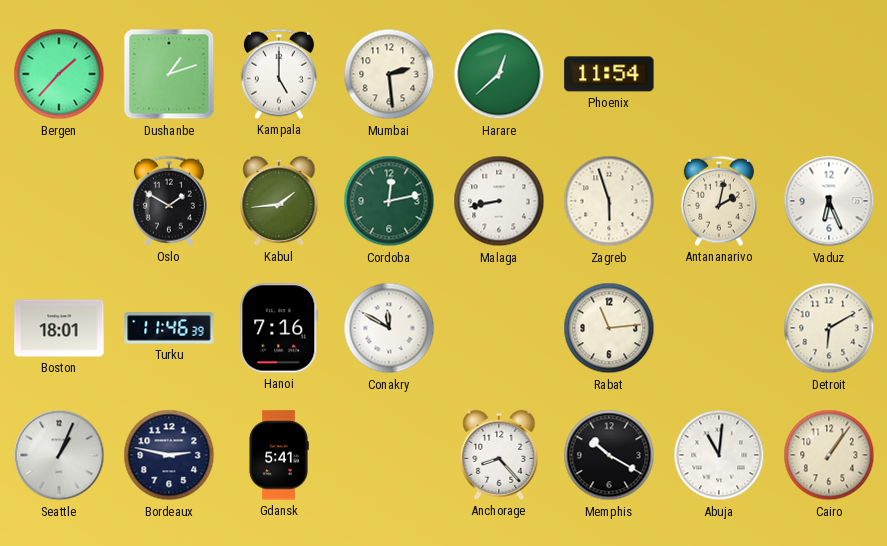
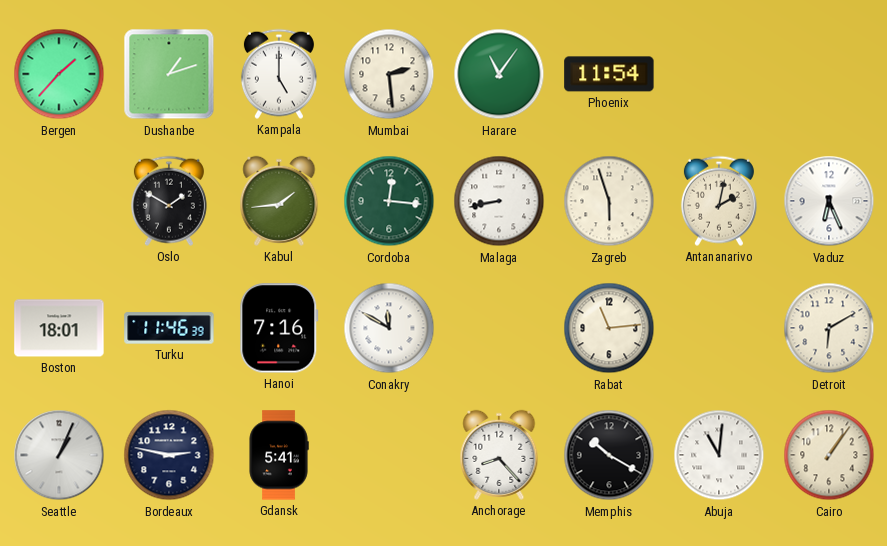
Harare: 12:38 -> 11:06
Cordoba: 12:13 -> 12:16
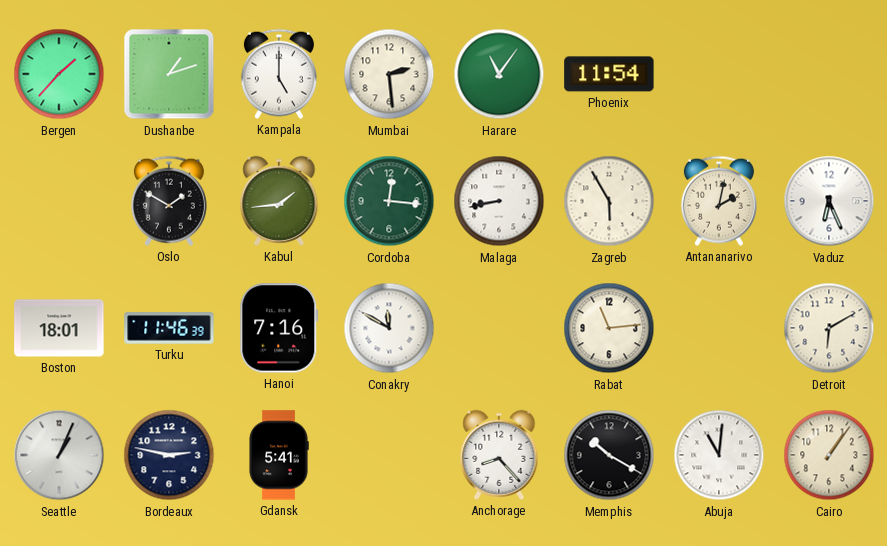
Zagreb: 5:57 -> 5:55
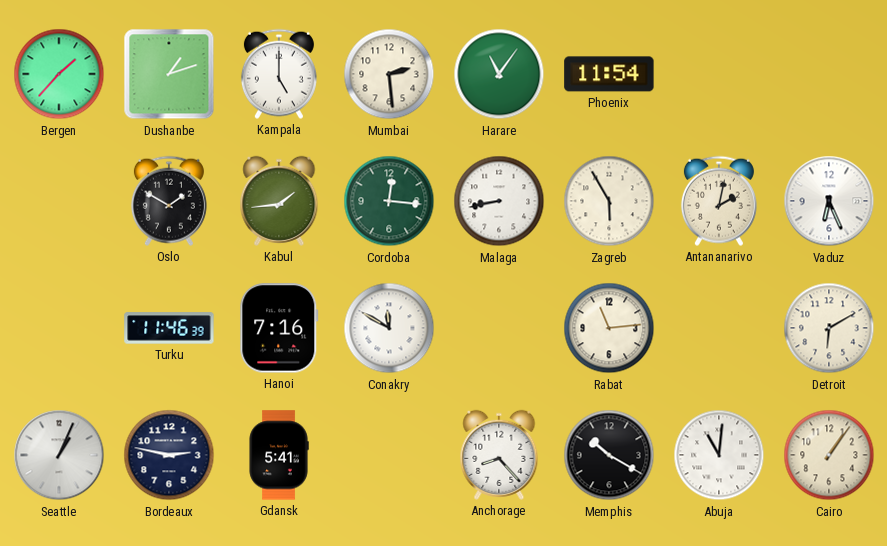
Boston: 18:01 -> none
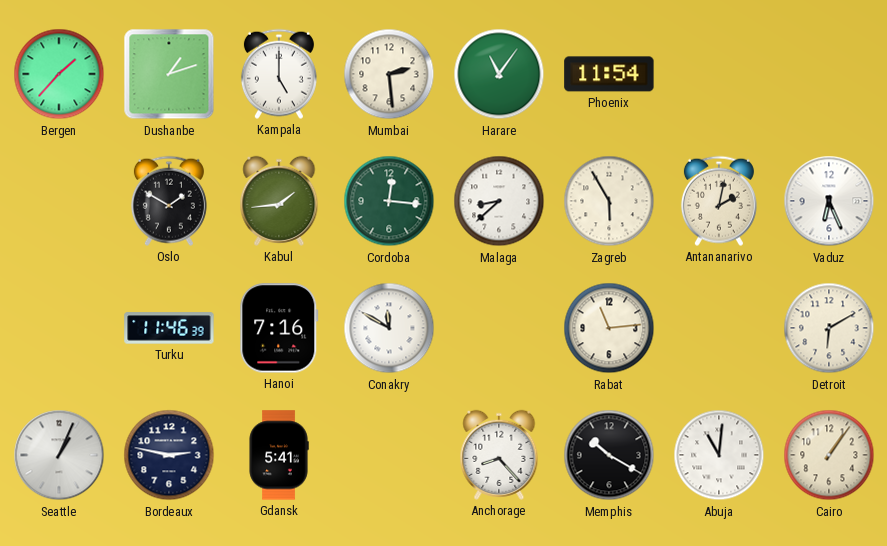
Malaga: 8:43 -> 8:38
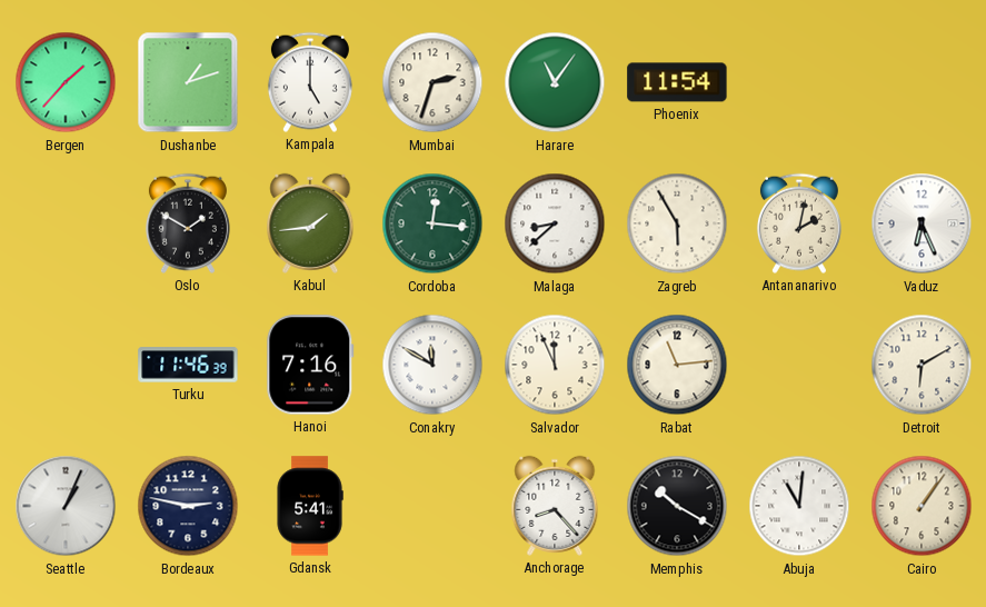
Mumbai: 2:29 -> 2:33
Salvador: none -> 11:56
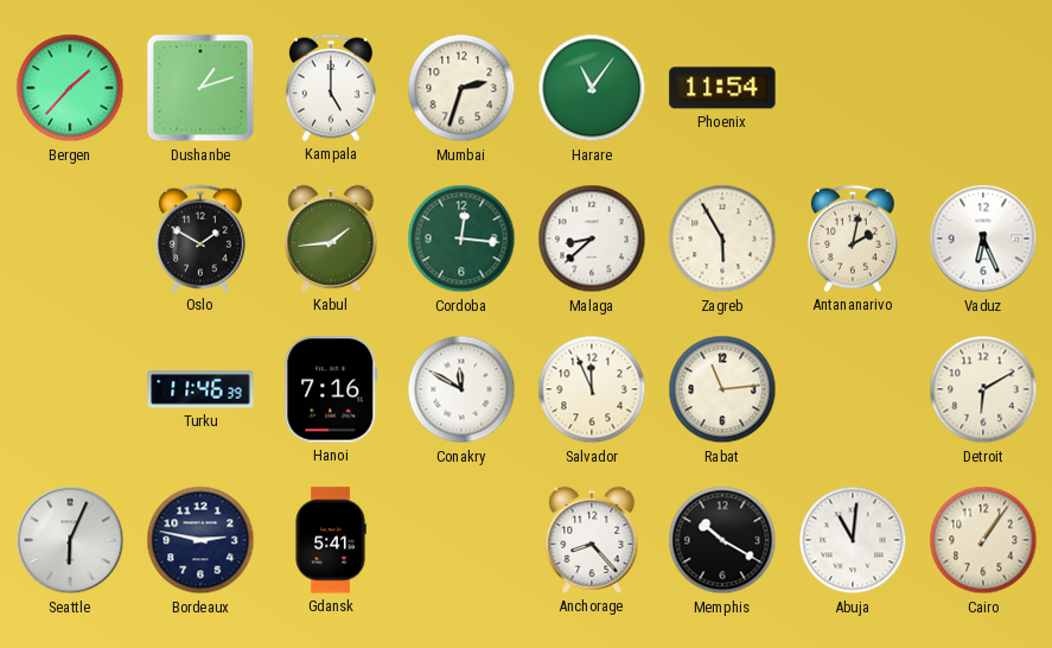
Seattle: 1:04 -> 6:04
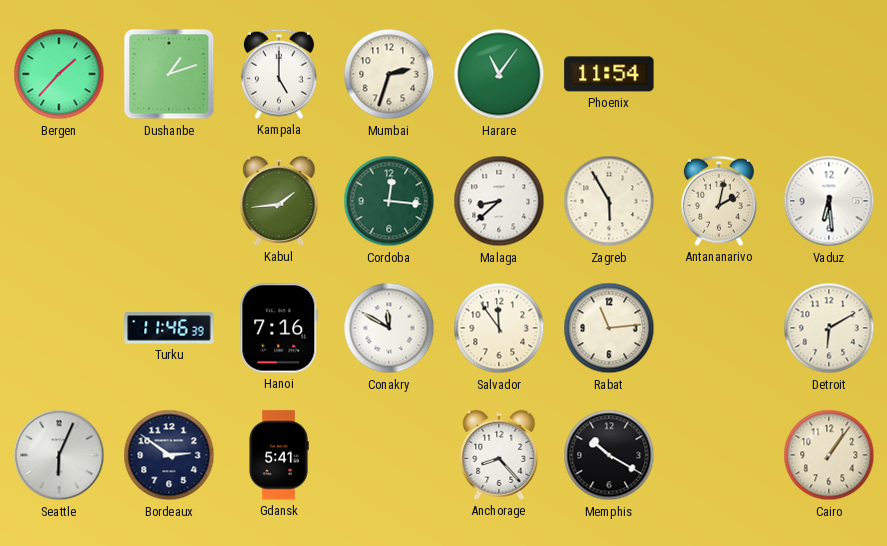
Oslo: 1:50 -> none
Vaduz: 6:26 -> 6:29
Salvador: 11:56 -> 11:54
Bordeaux: 2:47 -> 2:51
Abuja: 11:01 -> none
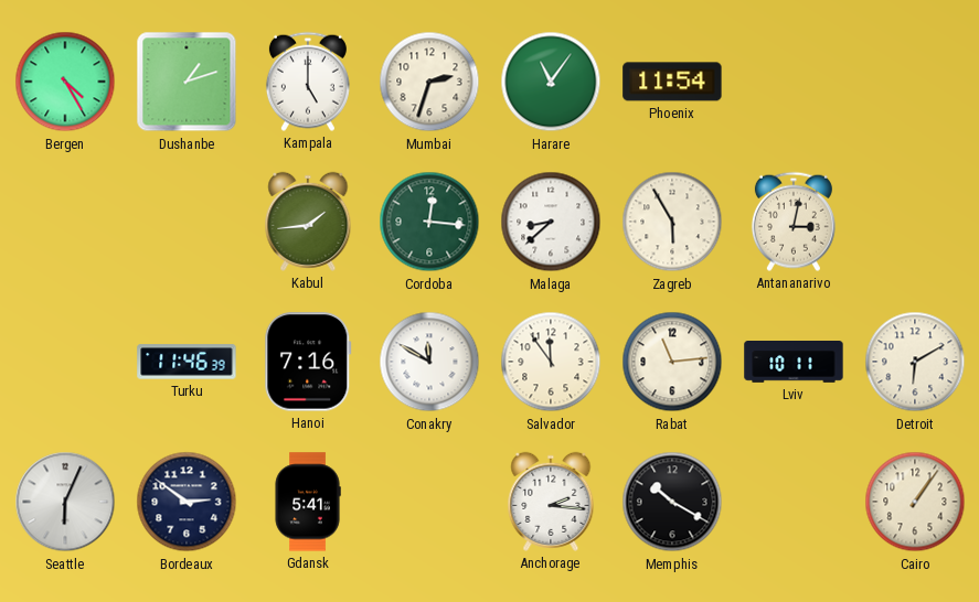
Bergen: 1:37 -> 4:25
Antananarivo: 2:02 -> 3:02
Vaduz: 6:29 -> none
Lviv: none -> 10:11
Anchorage: 8:23 -> 2:16
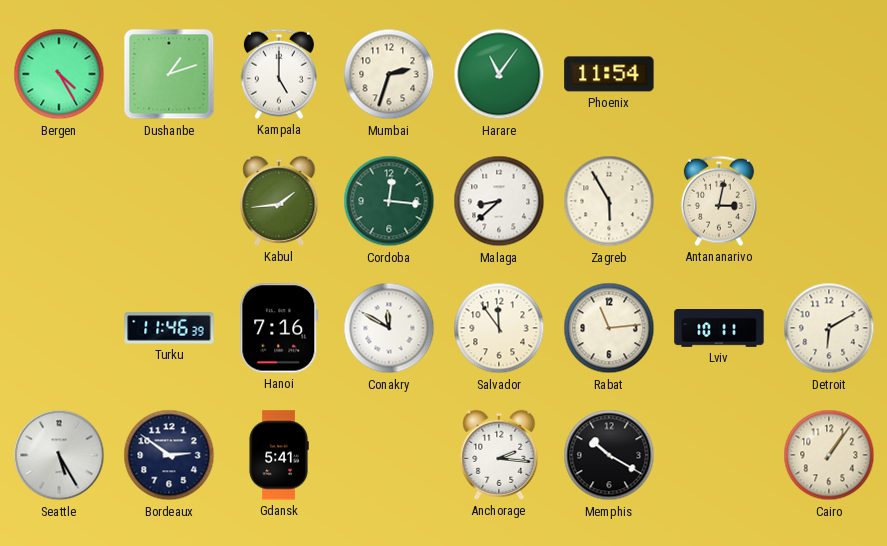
Seattle: 6:04 -> 5:25
